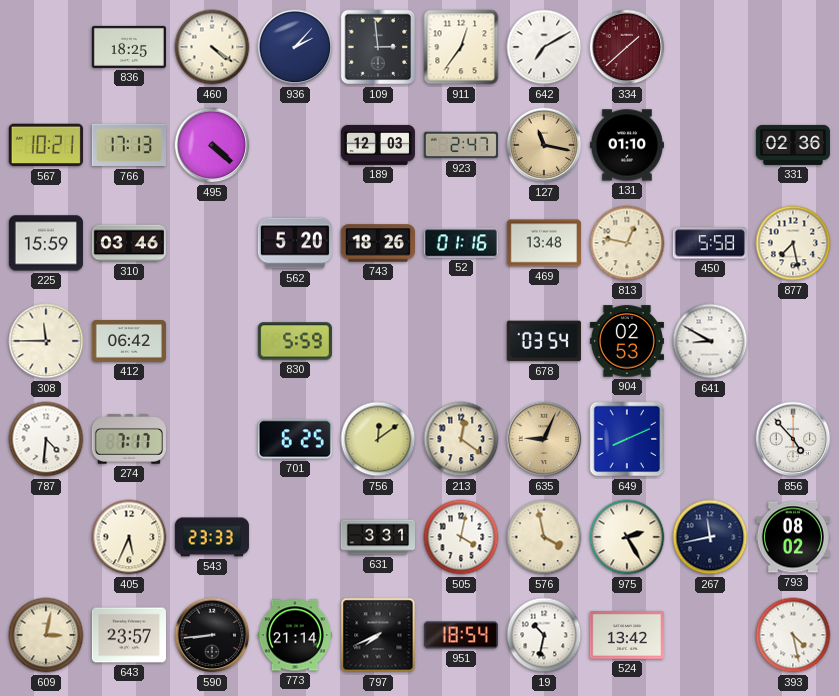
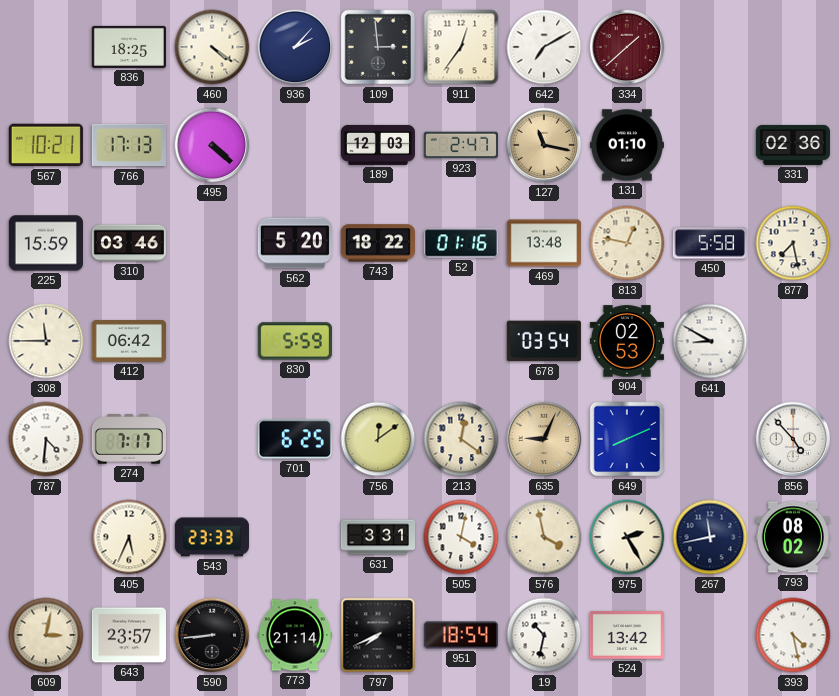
743: 18:26 -> 18:22
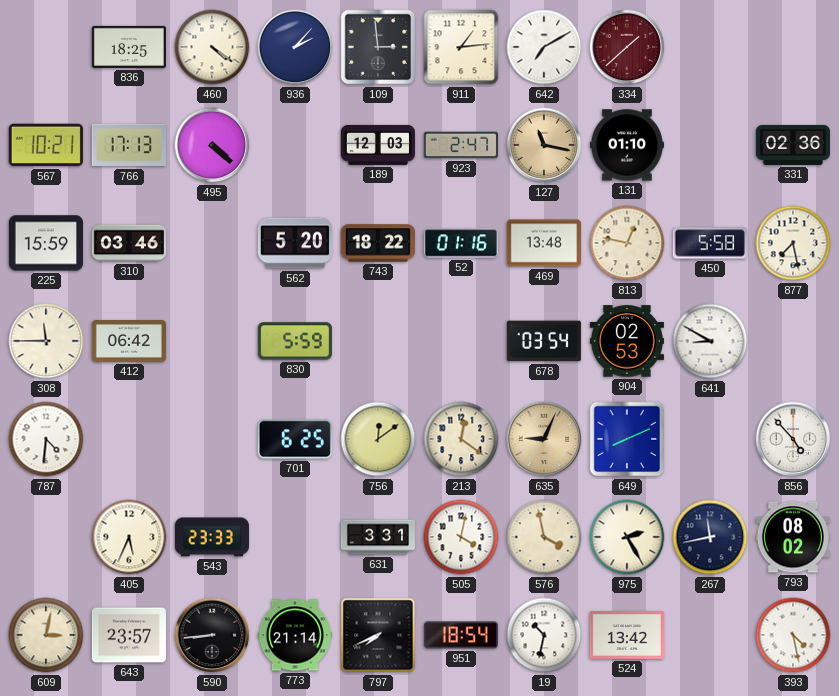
911: 12:36 -> 1:14
274: 7:17 -> none
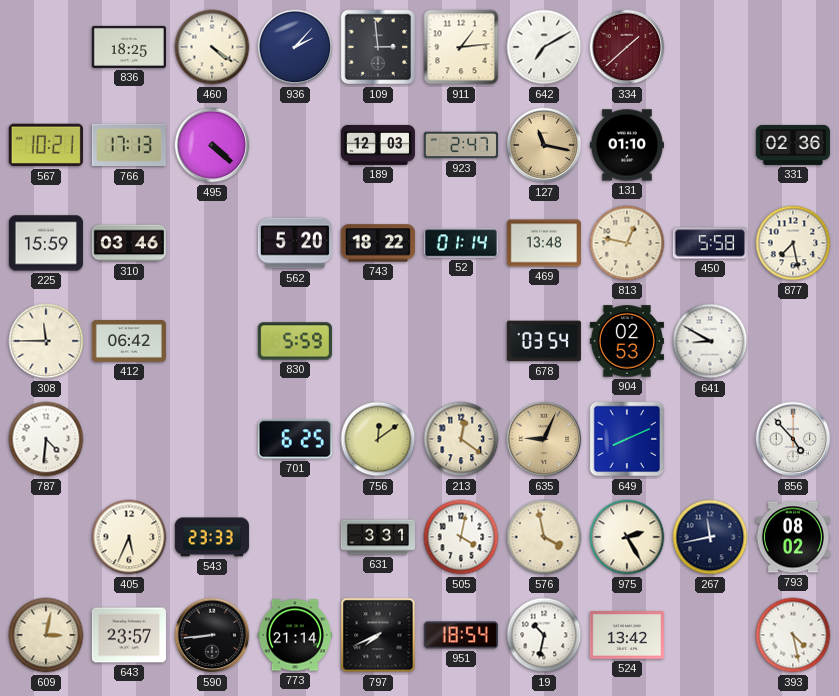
52: 01:16 -> 01:14
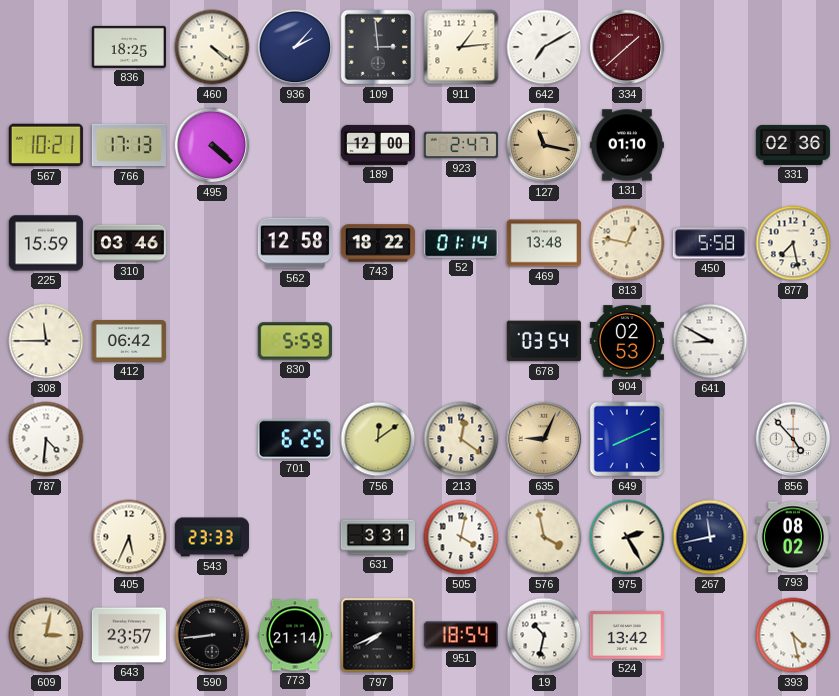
189: 12:03 -> 12:00
562: 5:20 -> 12:58
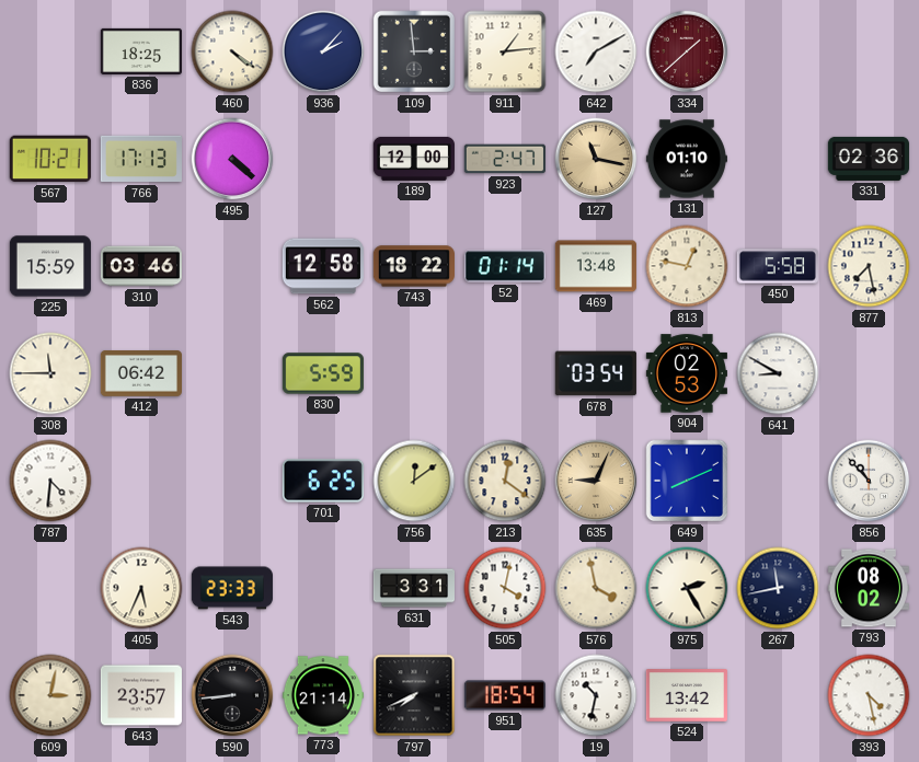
856: 4:53 -> 10:53
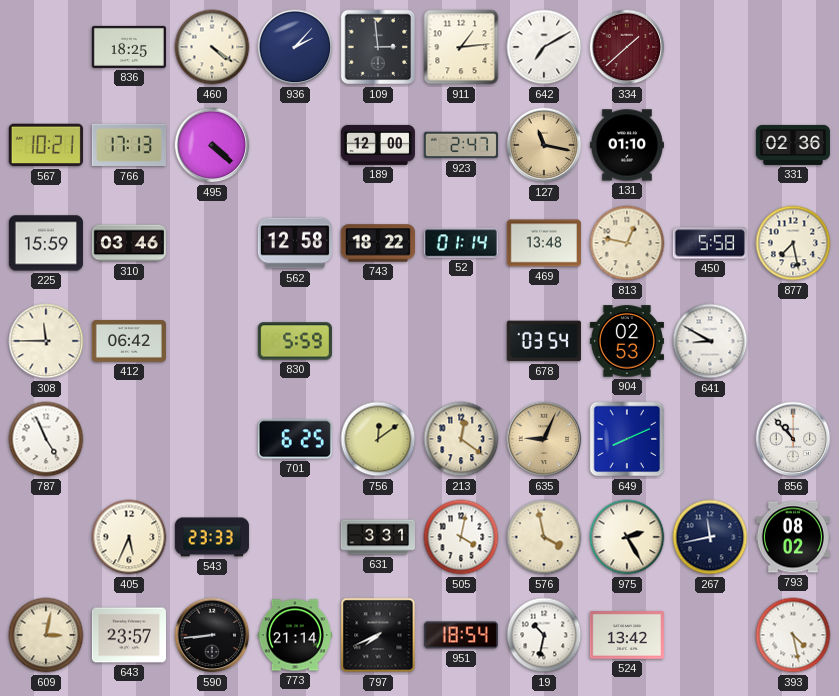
787: 4:31 -> 4:56
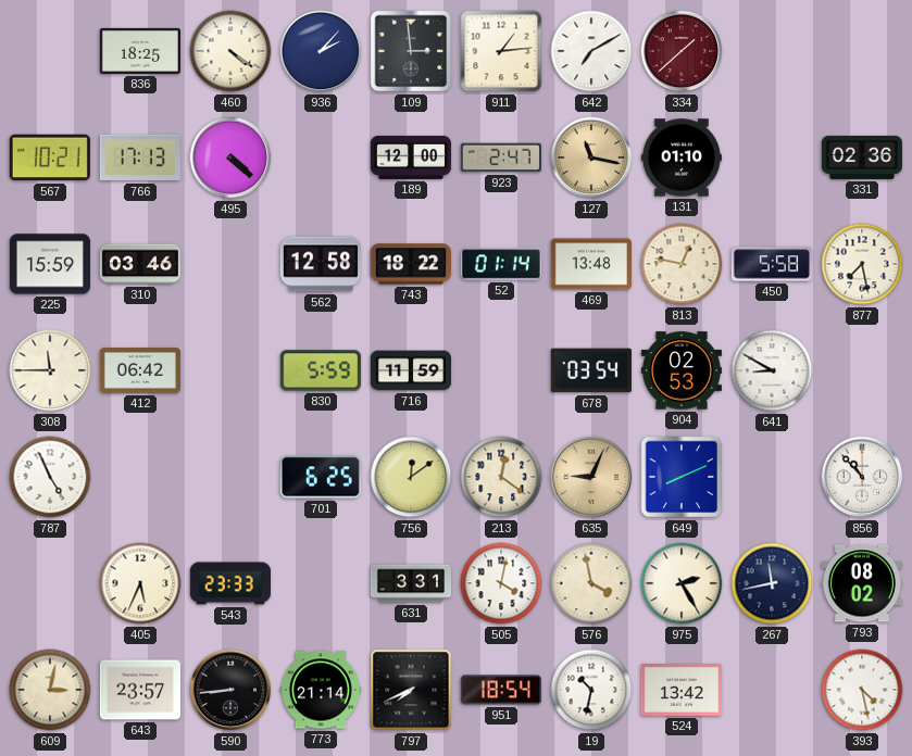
716: none -> 11:59
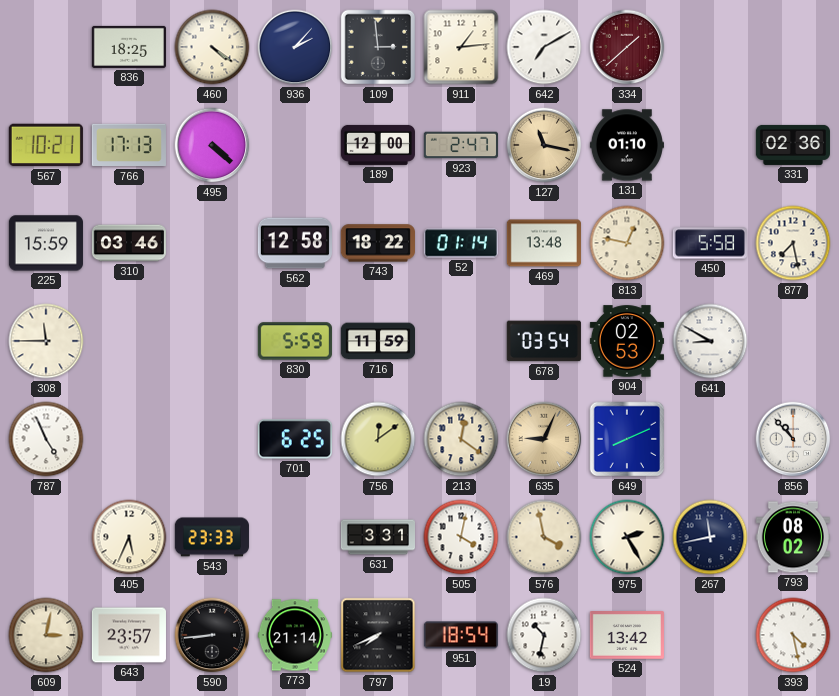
412: 06:42 -> none
